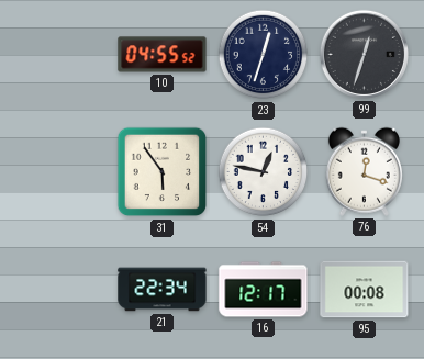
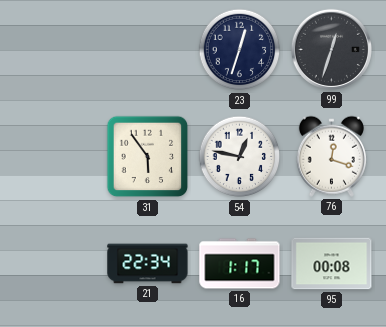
10: 04:55 -> none
16: 12:17 -> 1:17
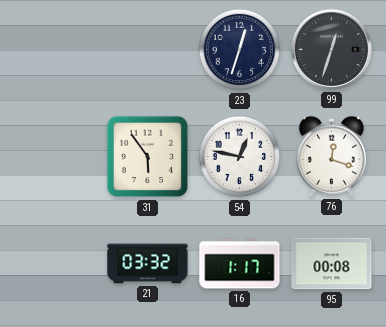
21: 22:34 -> 03:32
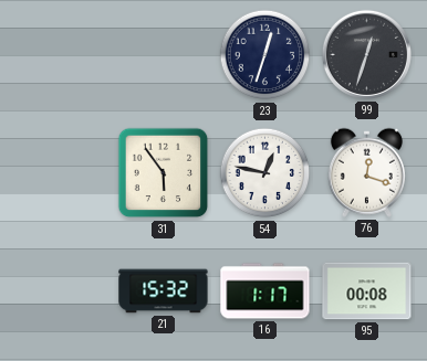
21: 03:32 -> 15:32
